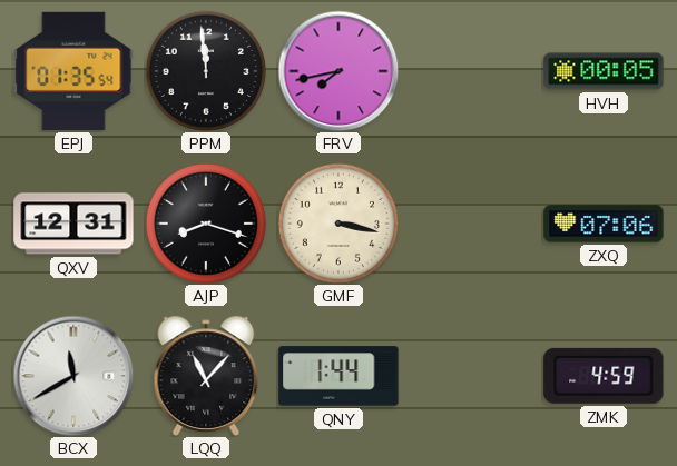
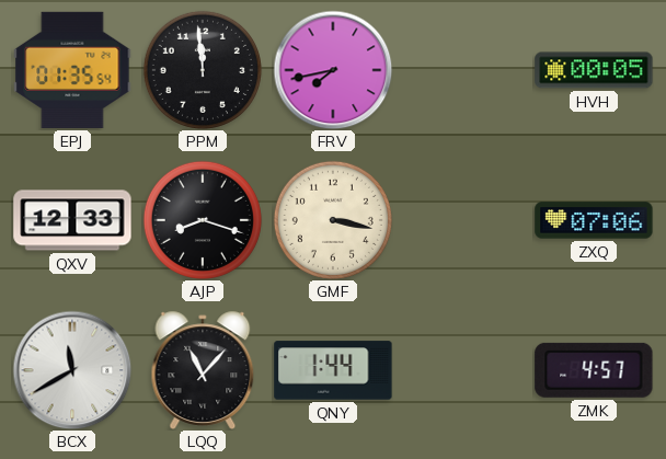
QXV: 12:31 -> 12:33
ZMK: 4:59 -> 4:57
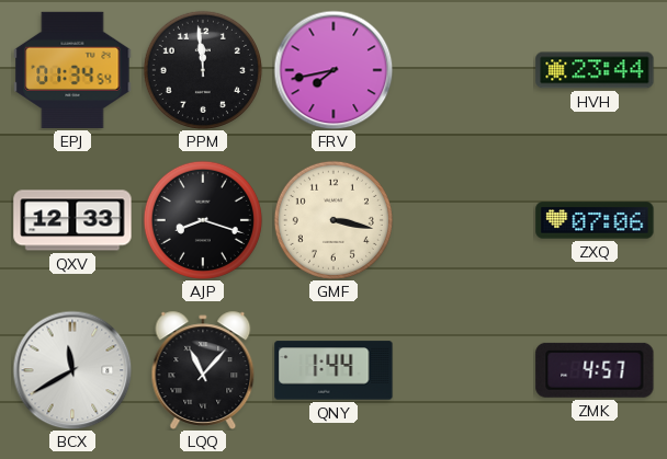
EPJ: 01:35 -> 01:34
HVH: 00:05 -> 23:44
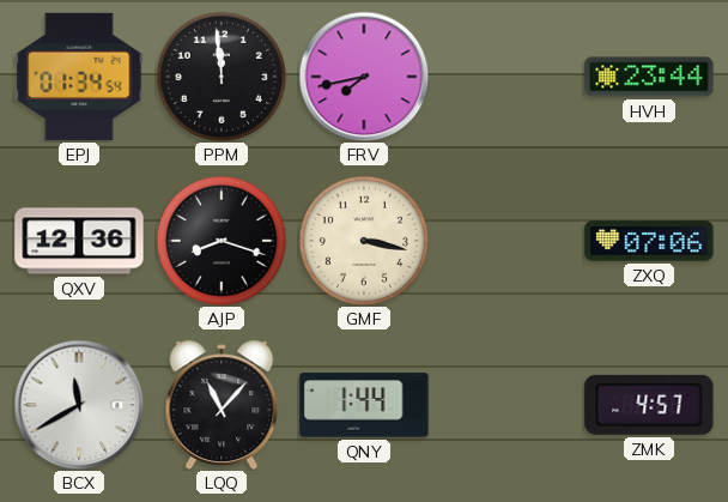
QXV: 12:33 -> 12:36
